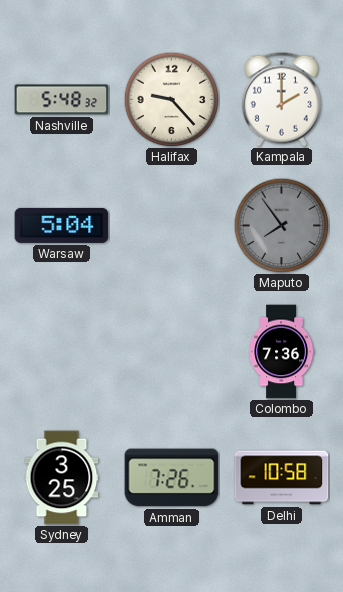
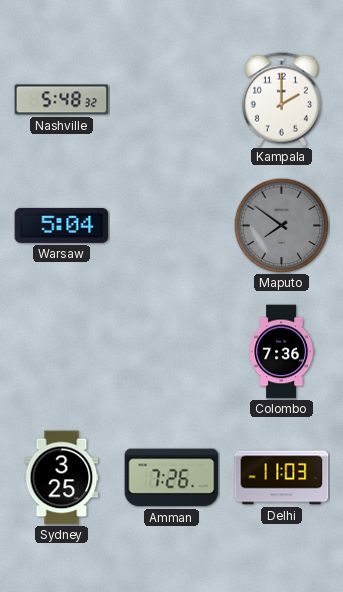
Halifax: 9:23 -> none
Maputo: 7:54 -> 7:51
Delhi: 10:58 -> 11:03
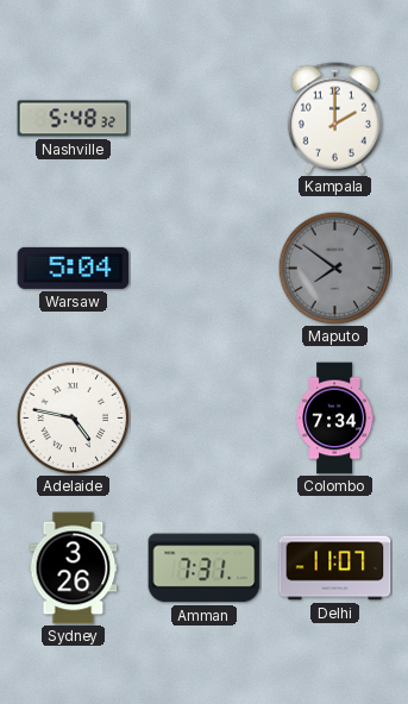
Adelaide: none -> 4:47
Colombo: 7:36 -> 7:34
Sydney: 3:25 -> 3:26
Amman: 7:26 -> 7:31
Delhi: 11:03 -> 11:07
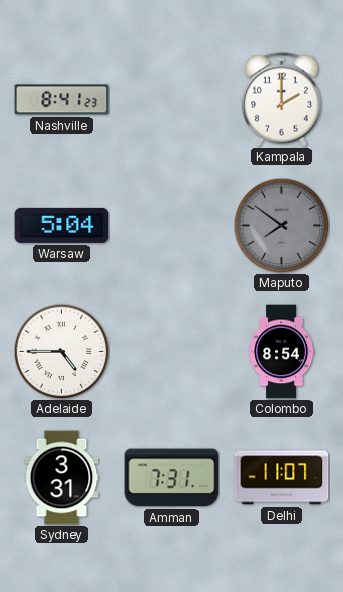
Nashville: 5:48 -> 8:41
Adelaide: 4:47 -> 4:45
Colombo: 7:34 -> 8:54
Sydney: 3:26 -> 3:31
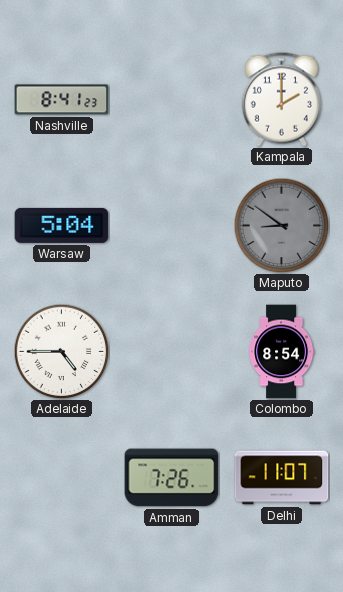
Maputo: 7:51 -> 8:51
Sydney: 3:31 -> none
Amman: 7:31 -> 7:26
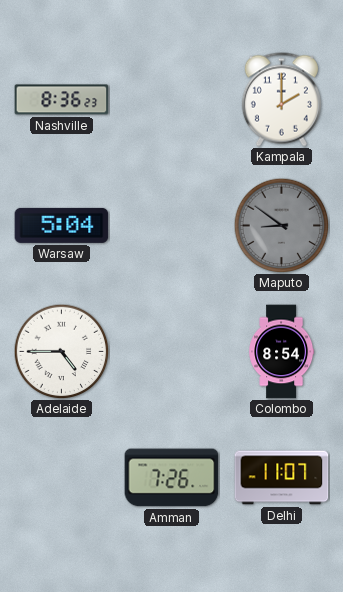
Nashville: 8:41 -> 8:36
